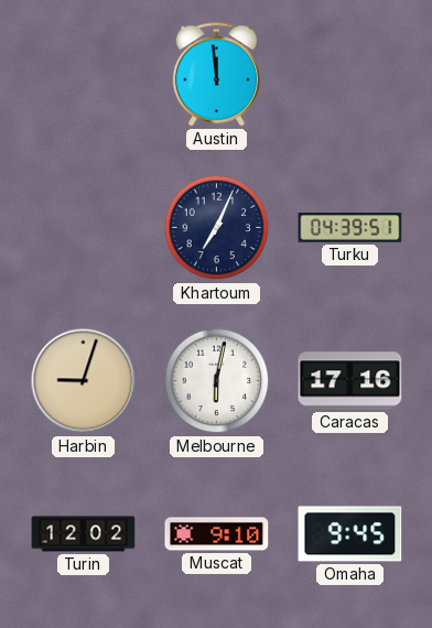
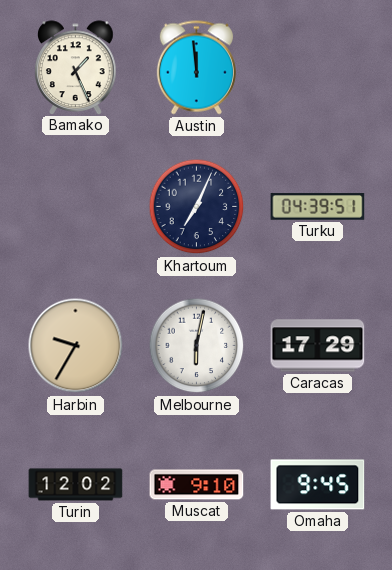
Bamako: none -> 1:26
Harbin: 9:03 -> 9:35
Caracas: 17:16 -> 17:29
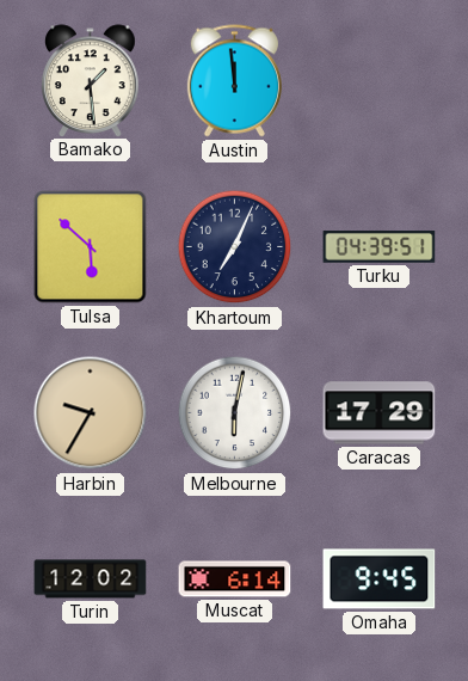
Bamako: 1:26 -> 1:29
Tulsa: none -> 5:52
Muscat: 9:10 -> 6:14
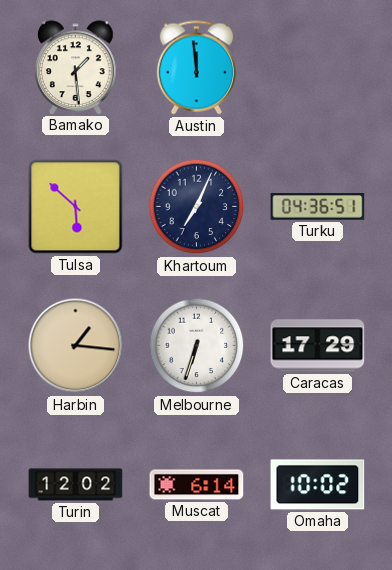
Turku: 04:39 -> 04:36
Harbin: 9:35 -> 1:16
Melbourne: 6:02 -> 6:33
Omaha: 9:45 -> 10:02
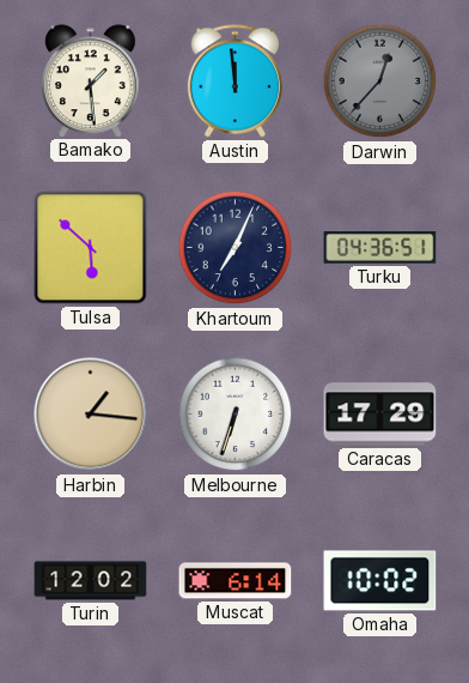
Darwin: none -> 12:37
